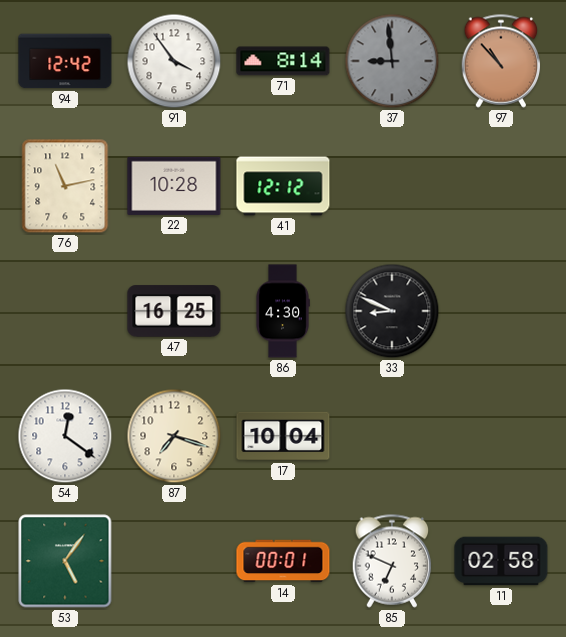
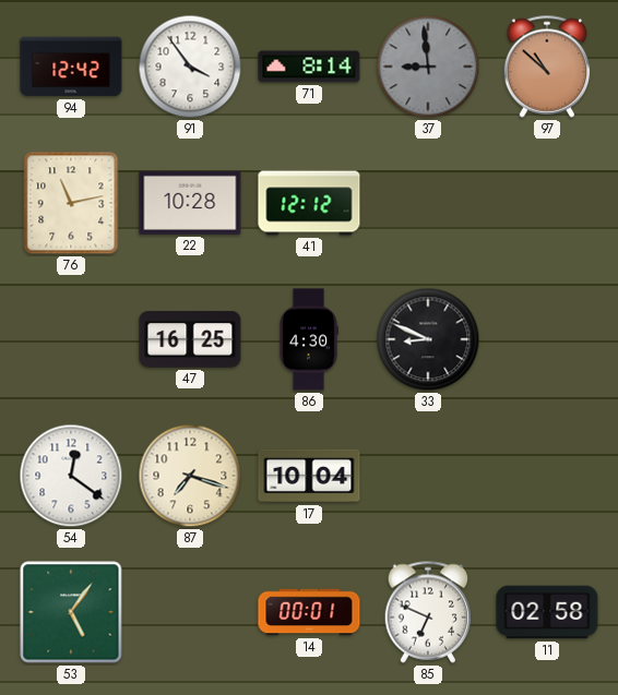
97: 10:53 -> 10:52
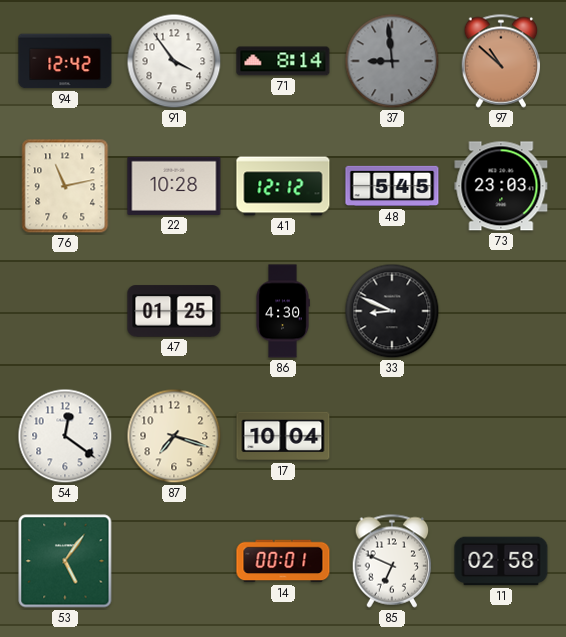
48: none -> 5:45
73: none -> 23:03
47: 16:25 -> 01:25
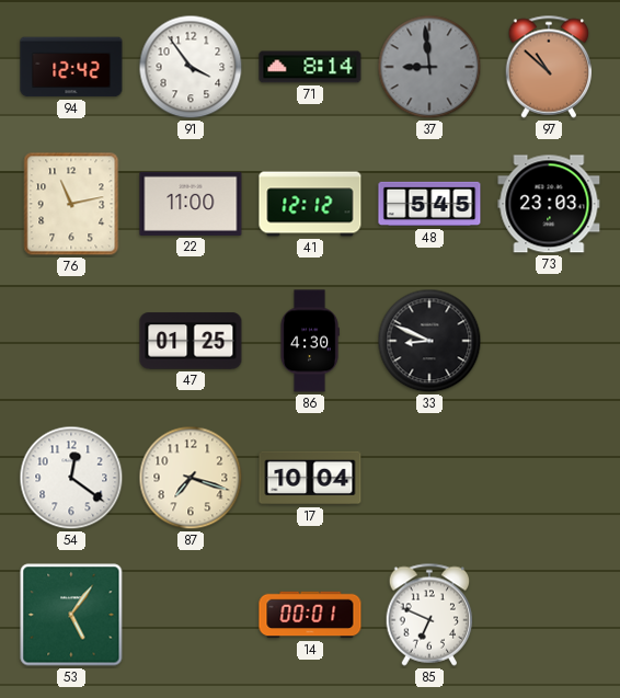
22: 10:28 -> 11:00
11: 02:58 -> none
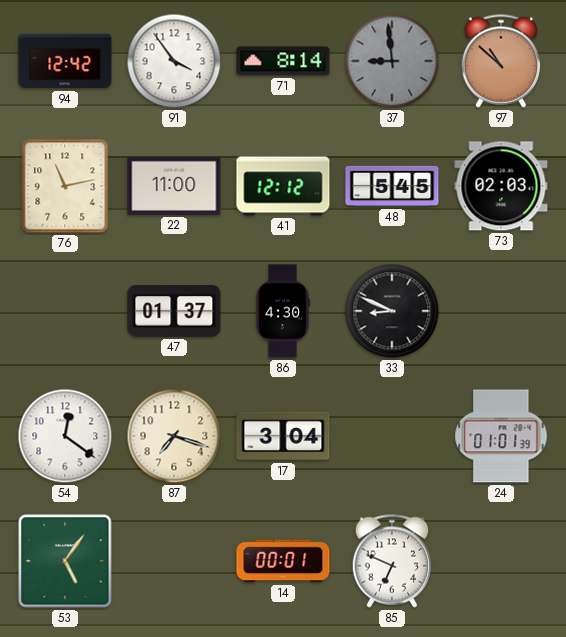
73: 23:03 -> 02:03
47: 01:25 -> 01:37
17: 10:04 -> 3:04
24: none -> 01:01
